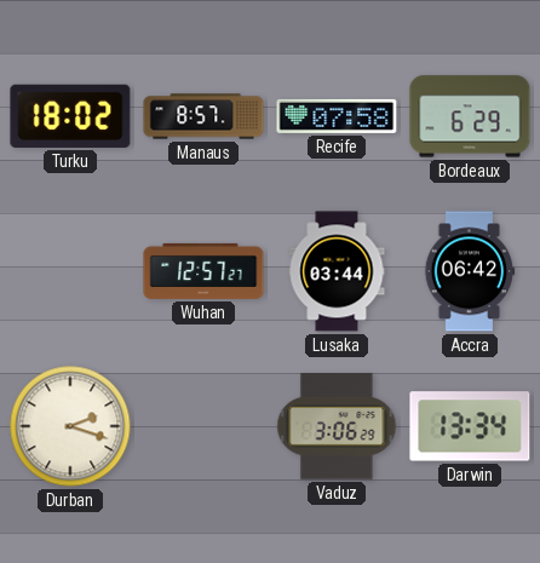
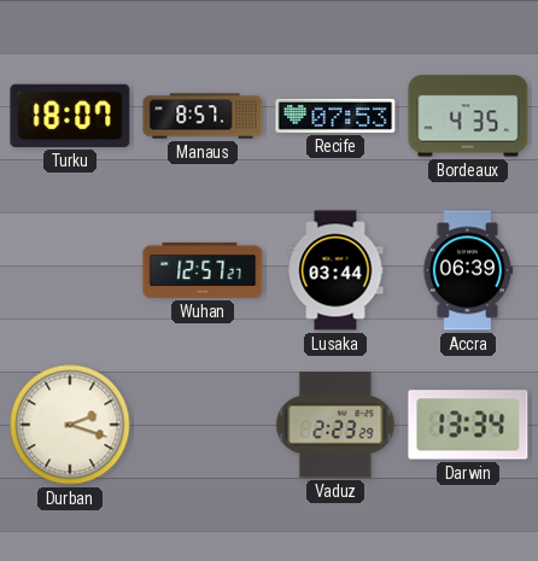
Turku: 18:02 -> 18:07
Recife: 07:58 -> 07:53
Bordeaux: 6:29 -> 4:35
Accra: 06:42 -> 06:39
Vaduz: 3:06 -> 2:23
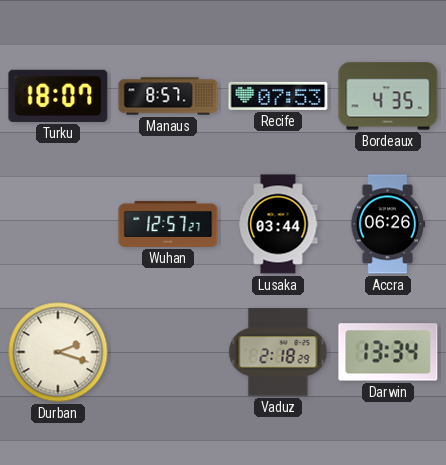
Accra: 06:39 -> 06:26
Vaduz: 2:23 -> 2:18
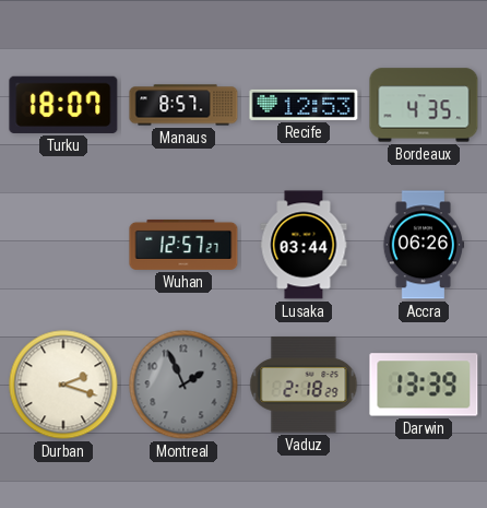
Recife: 07:53 -> 12:53
Montreal: none -> 1:56
Darwin: 13:34 -> 13:39
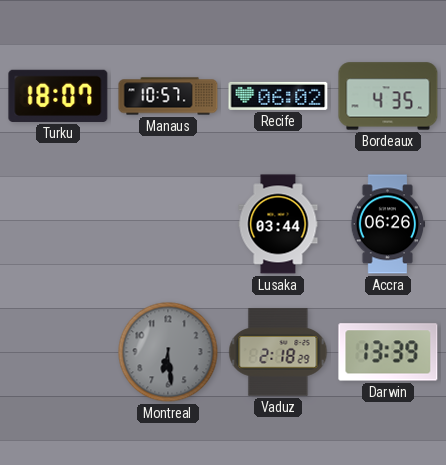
Manaus: 8:57 -> 10:57
Recife: 12:53 -> 06:02
Wuhan: 12:57 -> none
Durban: 2:18 -> none
Montreal: 1:56 -> 6:29
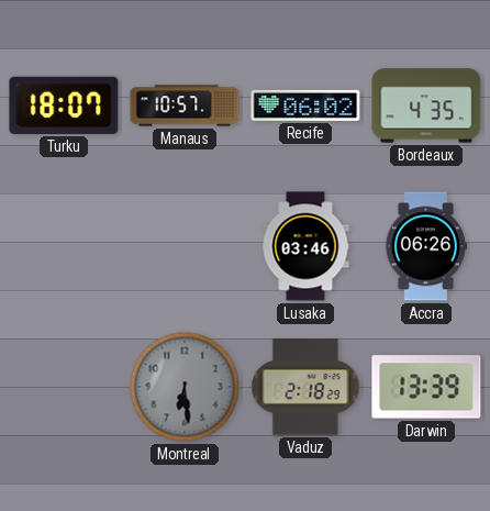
Lusaka: 03:44 -> 03:46
